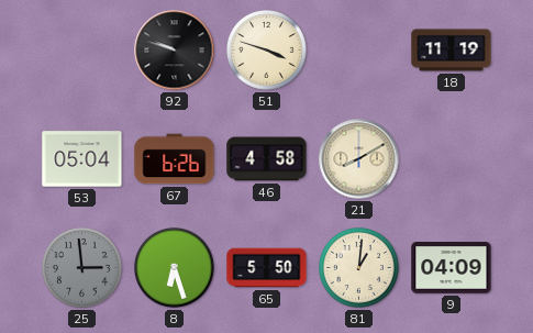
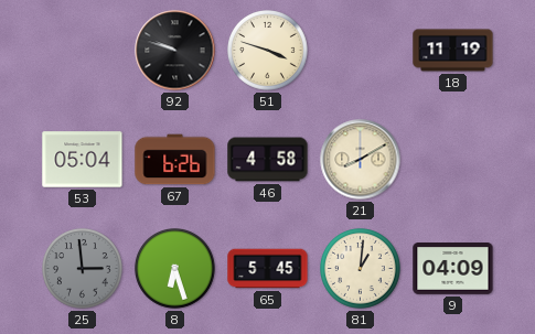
65: 5:50 -> 5:45
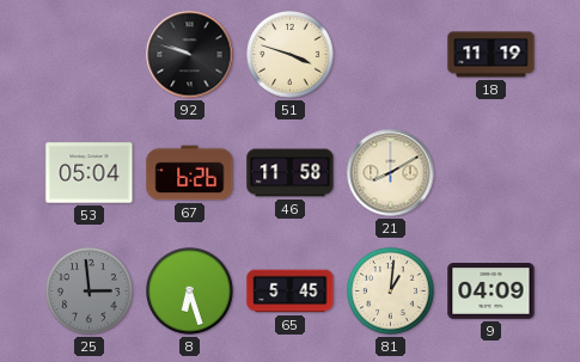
46: 4:58 -> 11:58
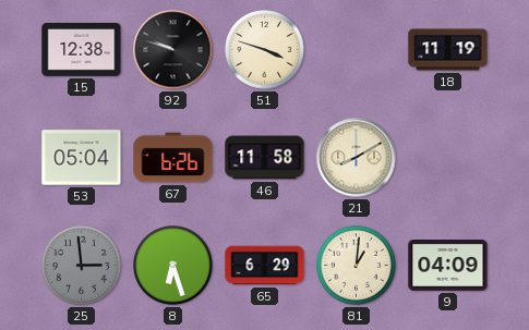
15: none -> 12:38
65: 5:45 -> 6:29
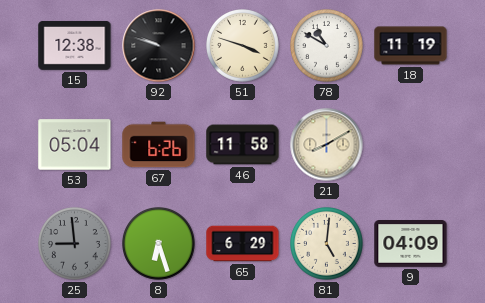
78: none -> 10:50
25: 2:59 -> 8:59
81: 1:01 -> 5:01
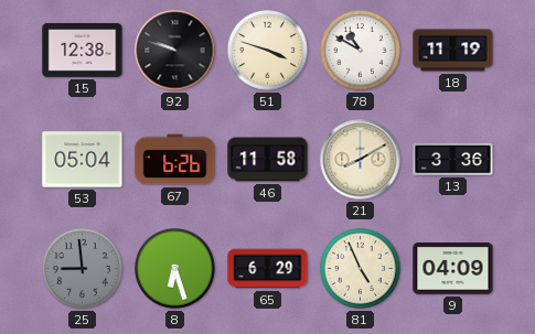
13: none -> 3:36
81: 5:01 -> 4:56
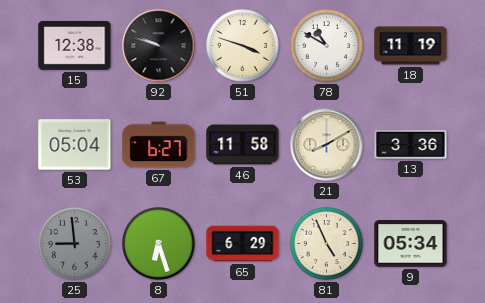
67: 6:26 -> 6:27
9: 04:09 -> 05:34
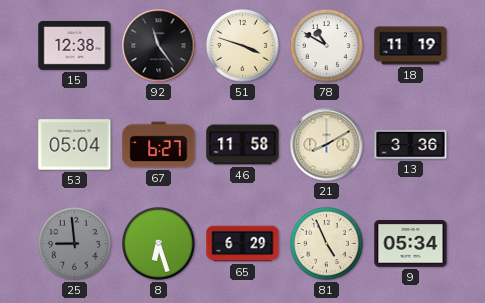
92: 9:48 -> 11:24
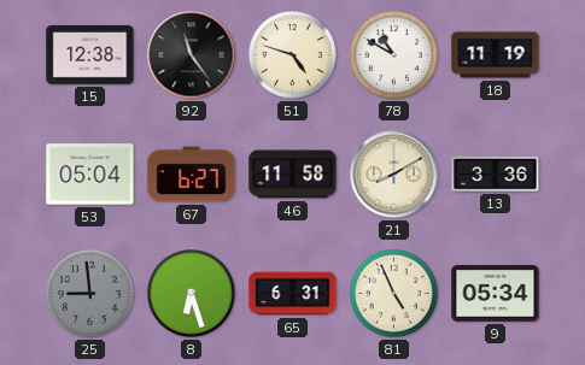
51: 3:48 -> 4:48
65: 6:29 -> 6:31
